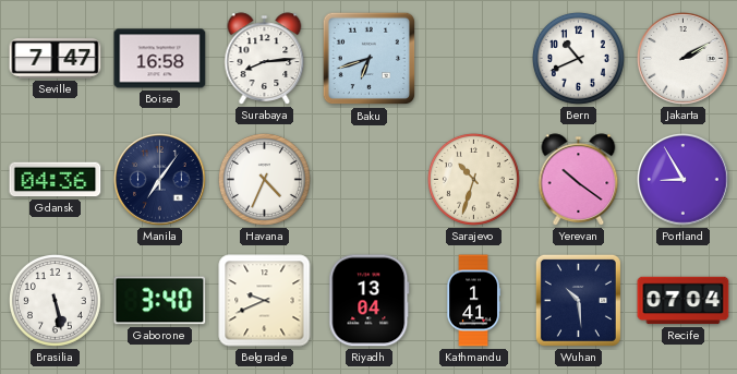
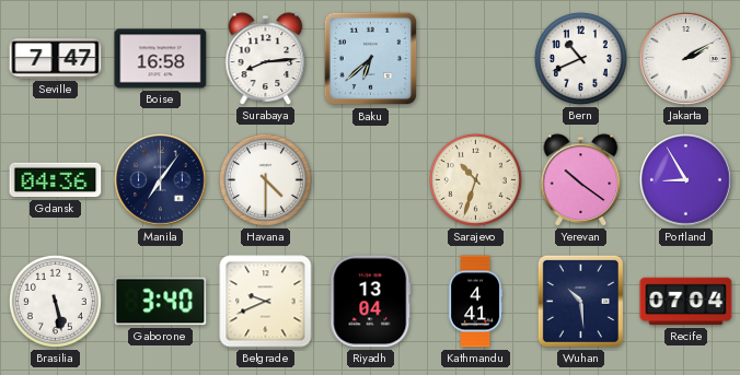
Baku: 6:42 -> 6:38
Havana: 4:34 -> 4:30
Kathmandu: 1:41 -> 4:41
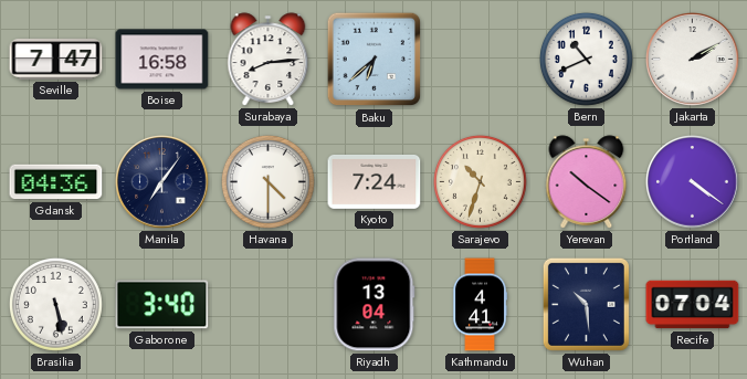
Kyoto: none -> 7:24
Portland: 8:55 -> 4:21
Belgrade: 9:41 -> none
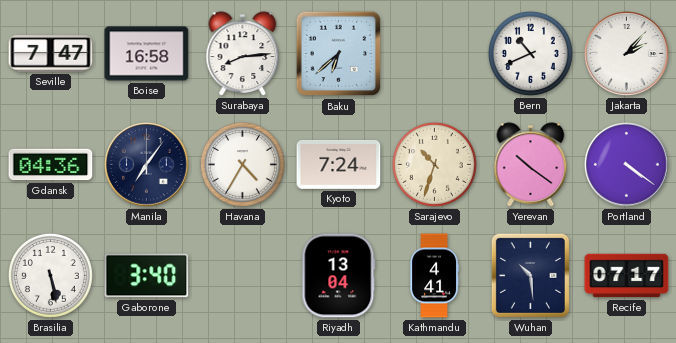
Jakarta: 2:10 -> 2:07
Havana: 4:30 -> 4:35
Recife: 07:04 -> 07:17
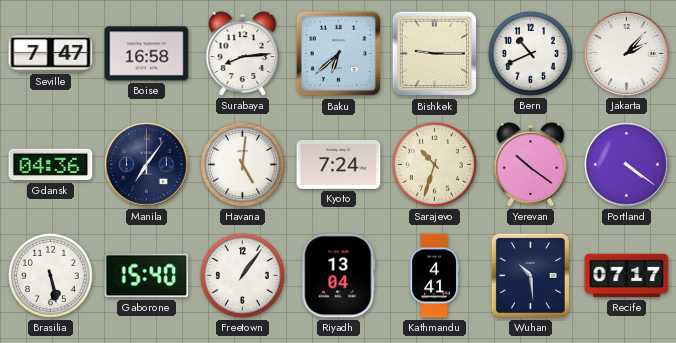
Bishkek: none -> 9:15
Havana: 4:35 -> 5:01
Gaborone: 3:40 -> 15:40
Freetown: none -> 1:06
